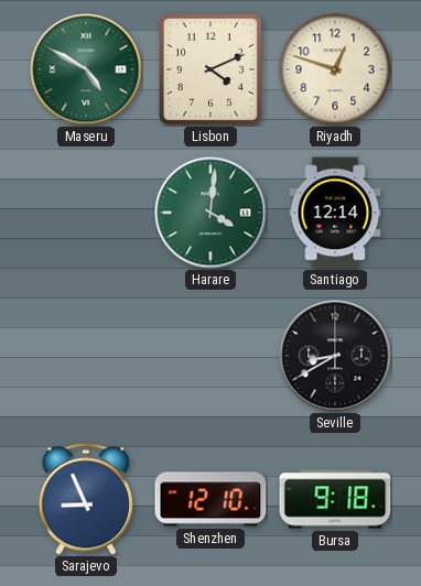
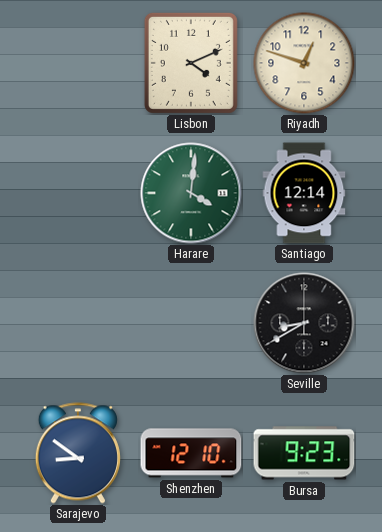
Maseru: 4:50 -> none
Sarajevo: 8:56 -> 8:51
Bursa: 9:18 -> 9:23
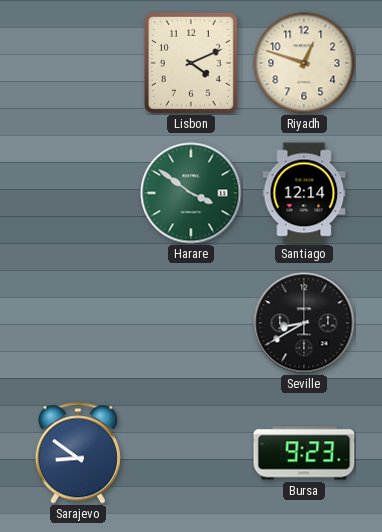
Harare: 4:01 -> 3:51
Shenzhen: 12:10 -> none
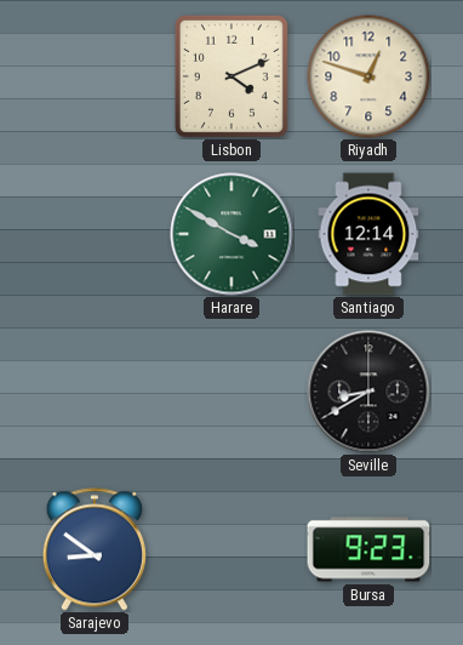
Harare: 3:51 -> 3:50
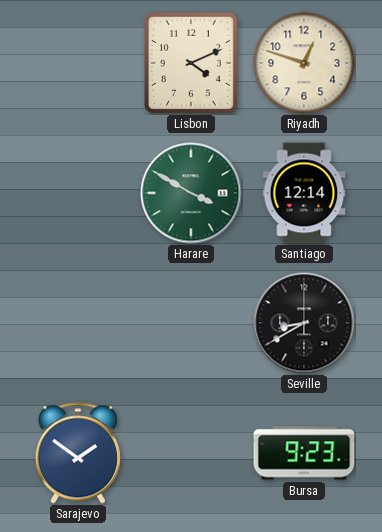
Sarajevo: 8:51 -> 1:51
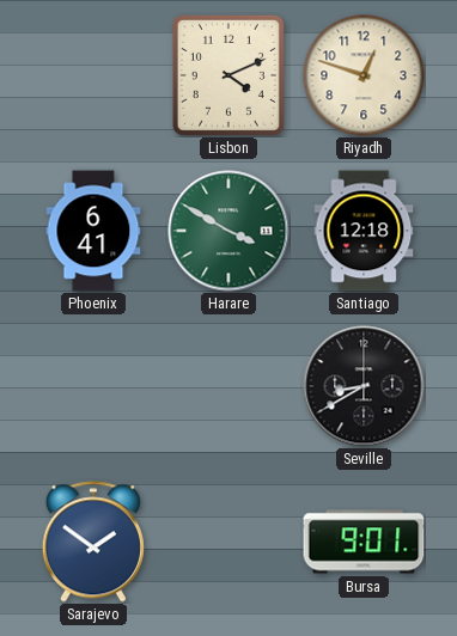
Phoenix: none -> 6:41
Santiago: 12:14 -> 12:18
Bursa: 9:23 -> 9:01
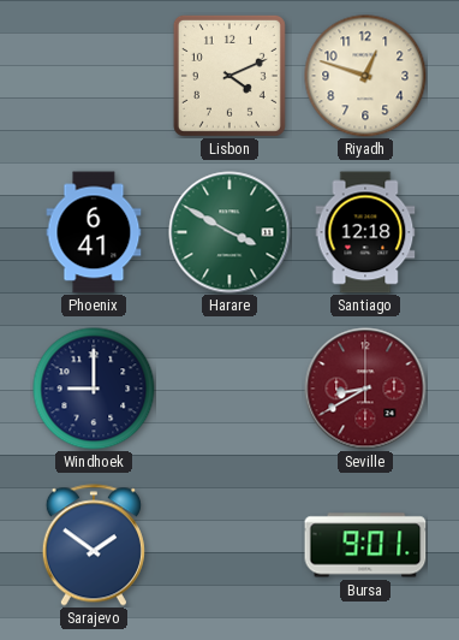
Windhoek: none -> 9:00
Seville dial: black -> burgundy
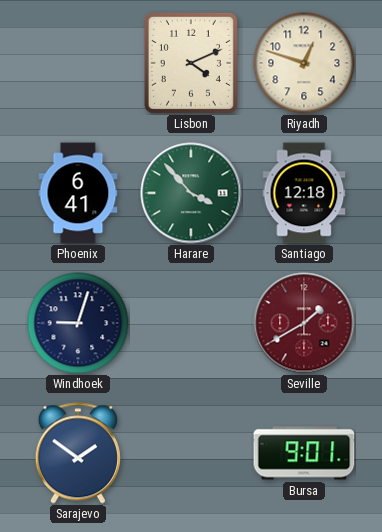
Harare: 3:50 -> 3:53
Windhoek: 9:00 -> 9:03
Seville: 8:40 -> 1:40
